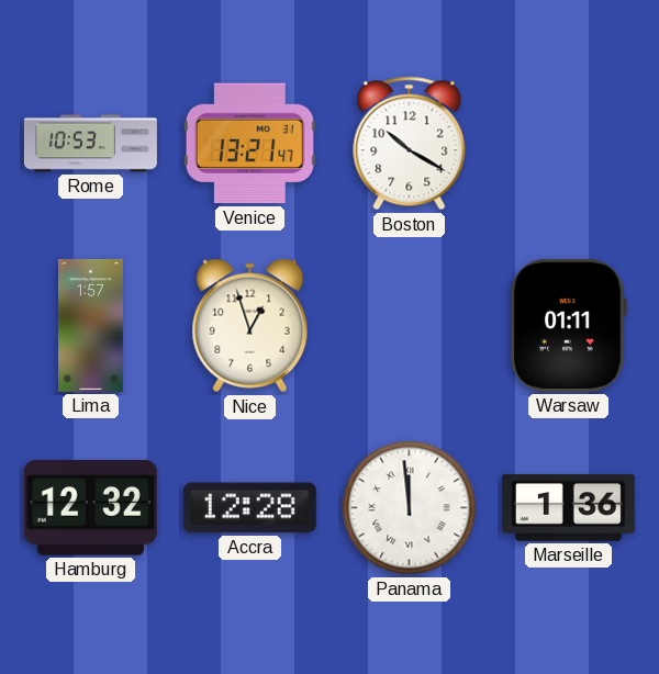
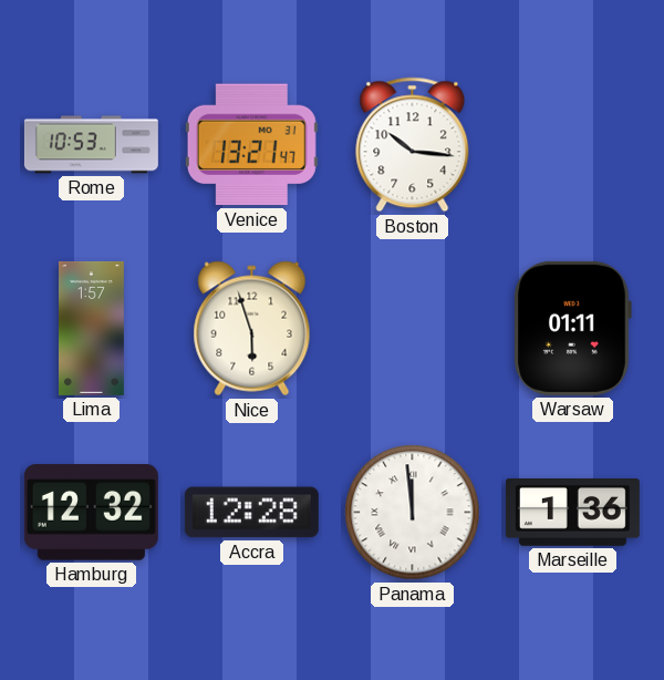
Boston: 10:20 -> 10:16
Nice: 12:57 -> 5:57
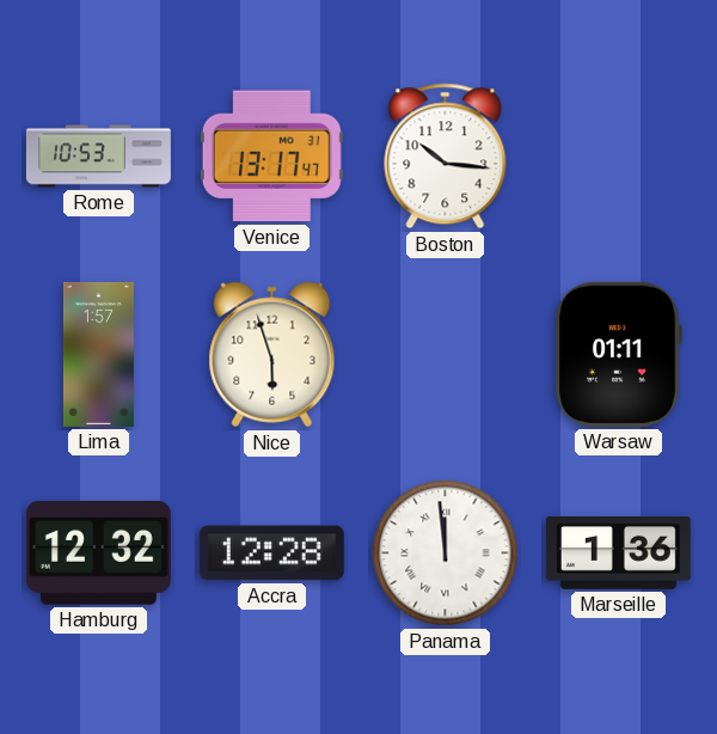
Venice: 13:21 -> 13:17
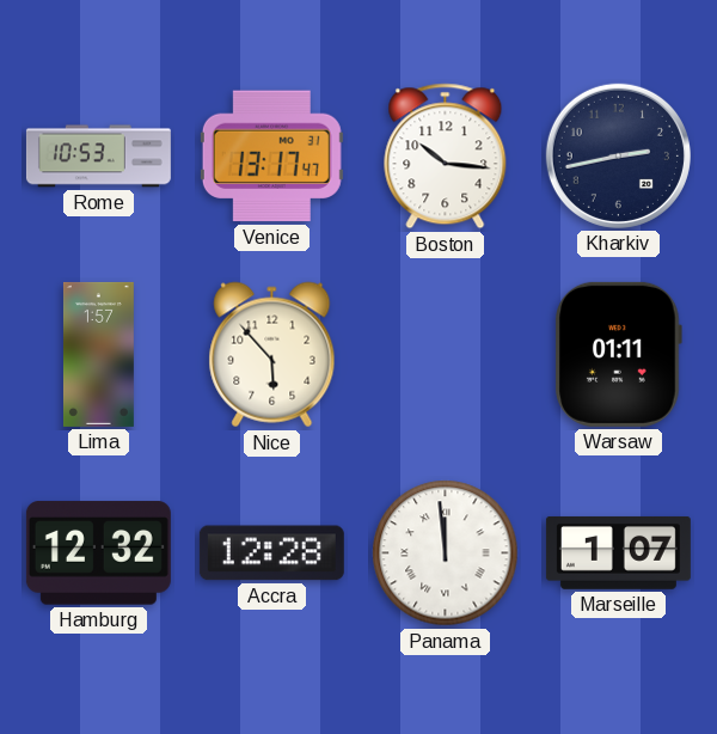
Kharkiv: none -> 2:43
Nice: 5:57 -> 5:53
Marseille: 1:36 -> 1:07
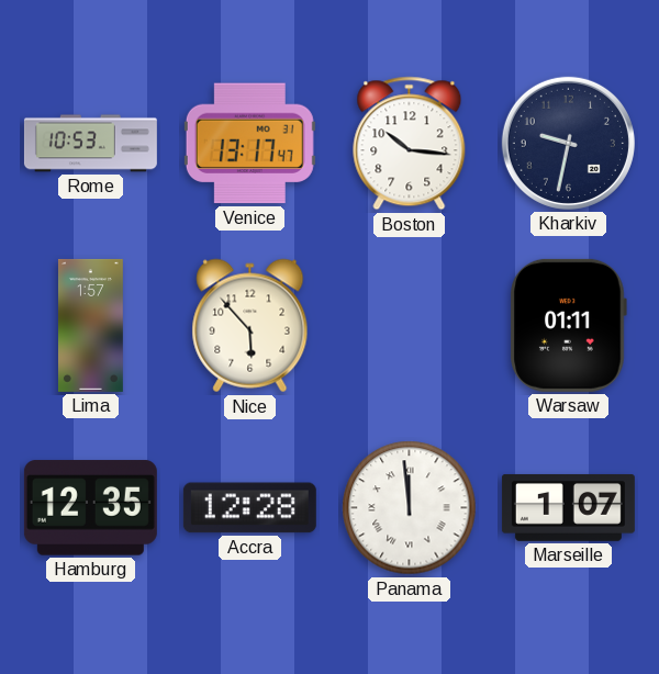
Kharkiv: 2:43 -> 9:32
Hamburg: 12:32 -> 12:35
